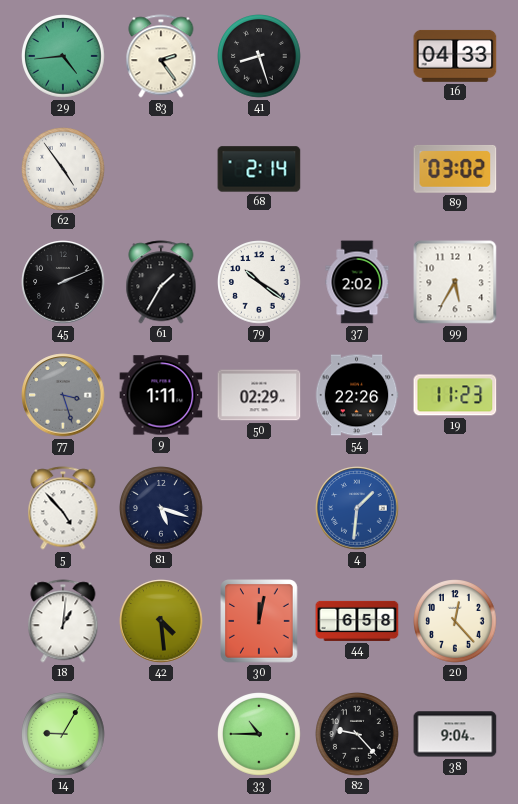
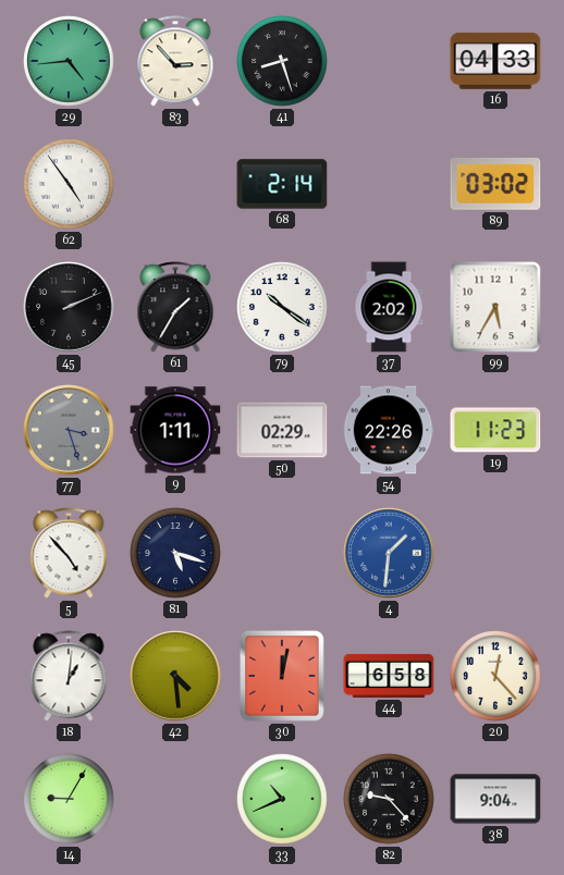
83: 2:24 -> 2:53
33: 10:45 -> 10:41
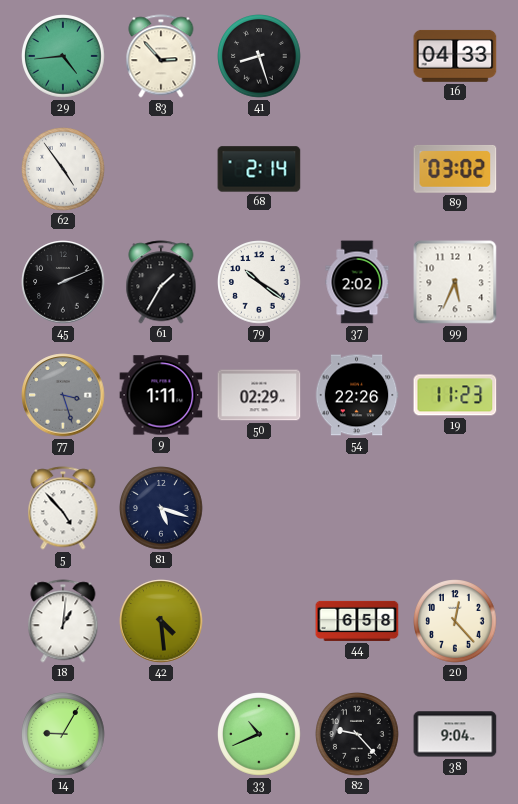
99: 5:35 -> 5:34
4: 1:31 -> none
30: 12:02 -> none
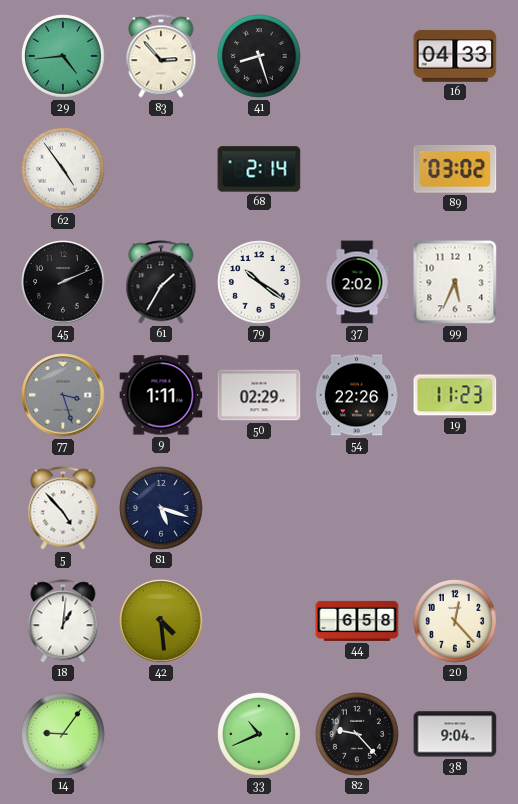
14: 9:05 -> 9:06
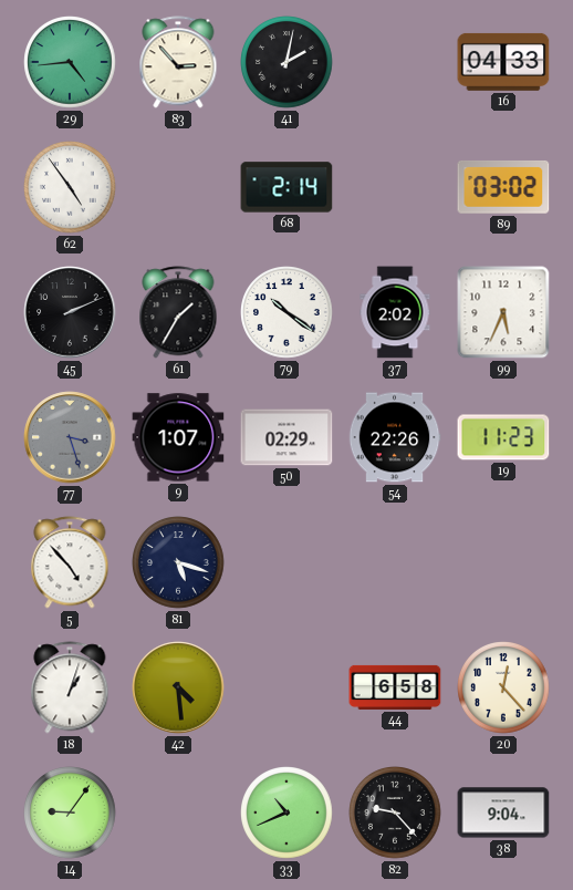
41: 8:27 -> 2:02
9: 1:11 -> 1:07
18: 1:01 -> 1:03
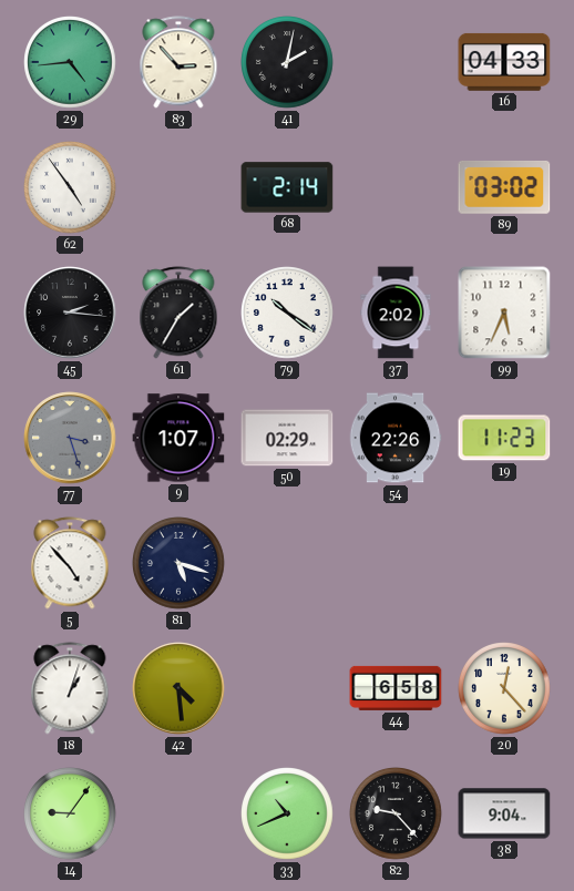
45: 2:11 -> 2:16
